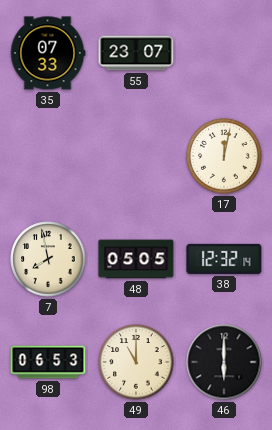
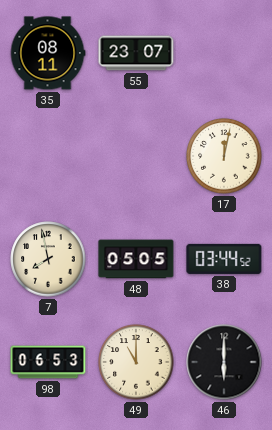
35: 07:33 -> 08:11
38: 12:32 -> 03:44
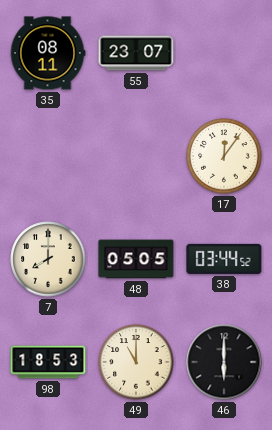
17: 12:02 -> 12:06
7: 7:58 -> 8:00
98: 06:53 -> 18:53
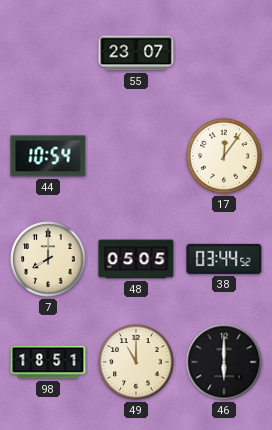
35: 08:11 -> none
44: none -> 10:54
98: 18:53 -> 18:51
